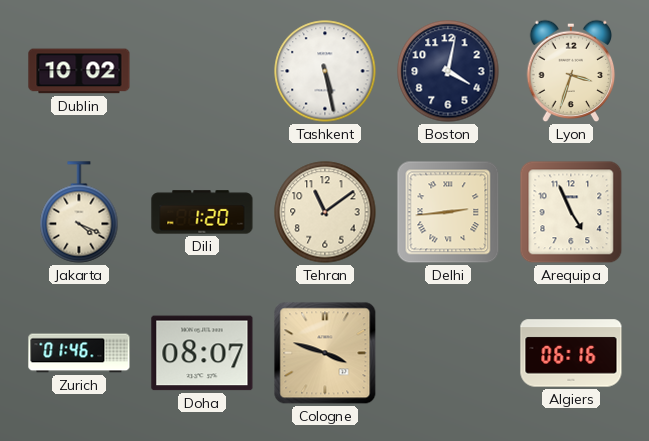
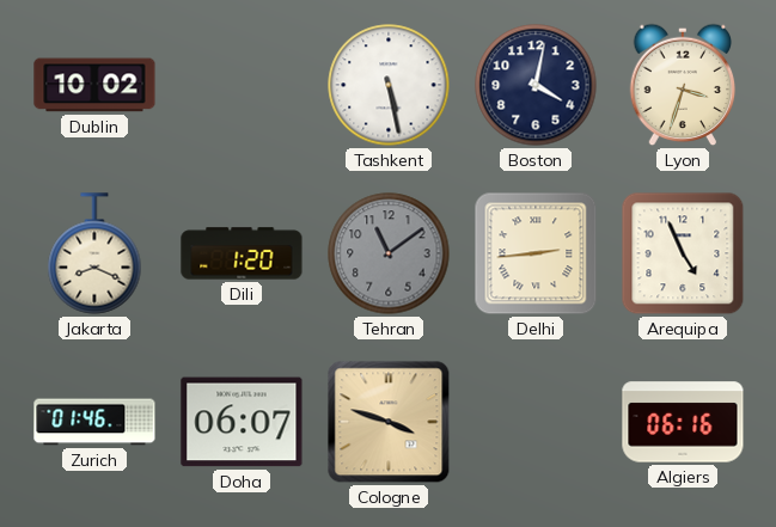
Jakarta: 4:19 -> 8:19
Tehran dial: cream -> grey
Doha: 08:07 -> 06:07
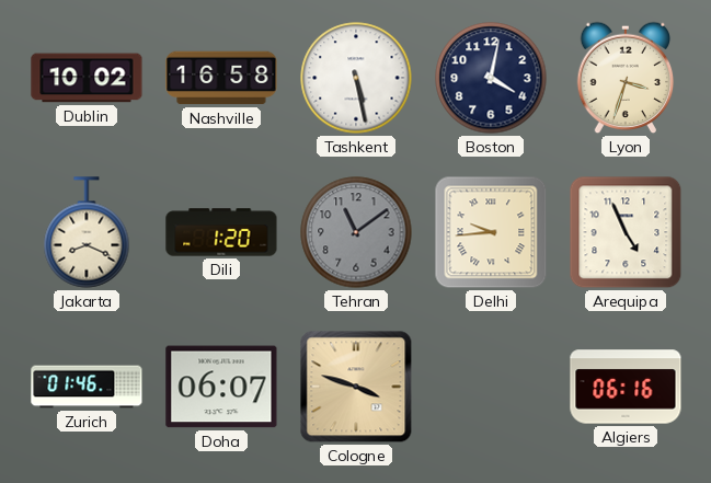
Nashville: none -> 16:58
Delhi: 2:44 -> 9:44
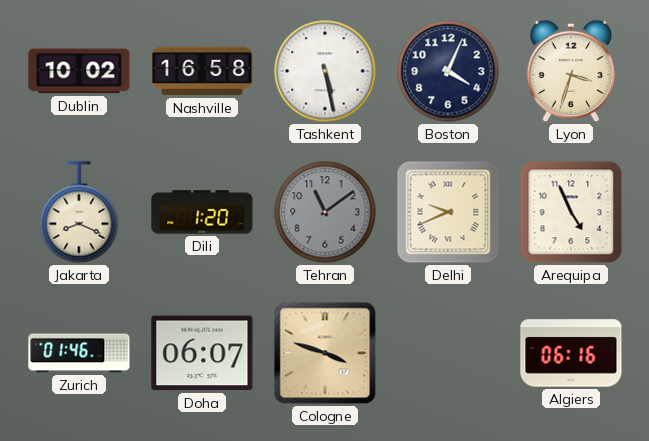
Boston: 4:02 -> 4:04
Delhi: 9:44 -> 9:41
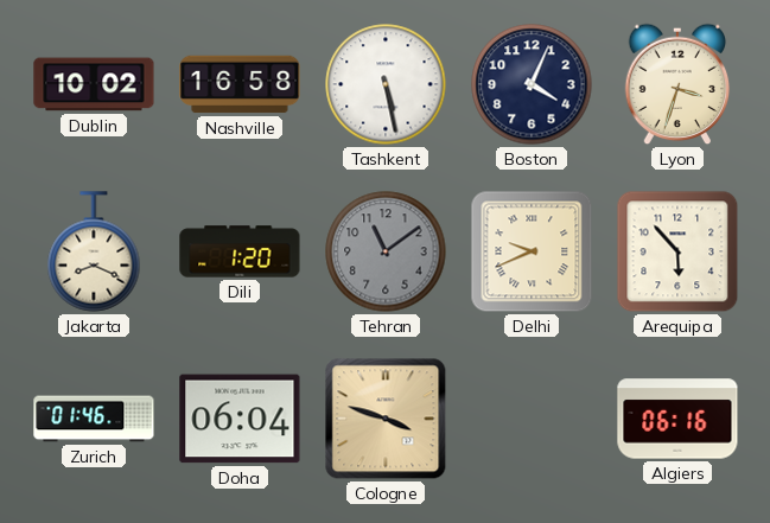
Arequipa: 4:56 -> 5:53
Doha: 06:07 -> 06:04
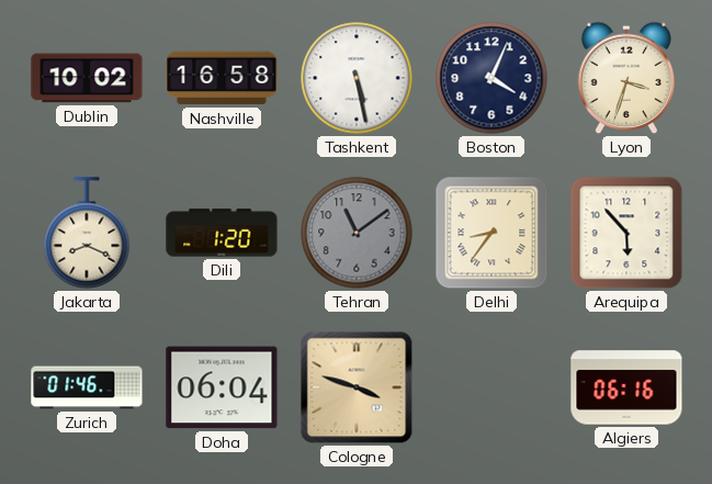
Delhi: 9:41 -> 8:36
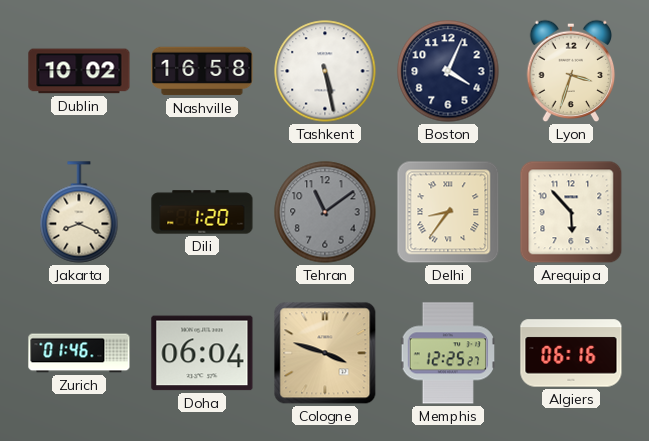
Memphis: none -> 12:25
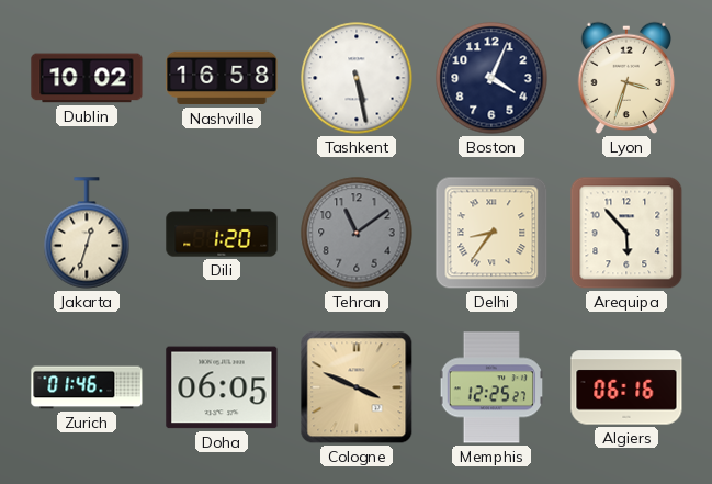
Jakarta: 8:19 -> 12:33
Doha: 06:04 -> 06:05
Cologne: 3:48 -> 3:49
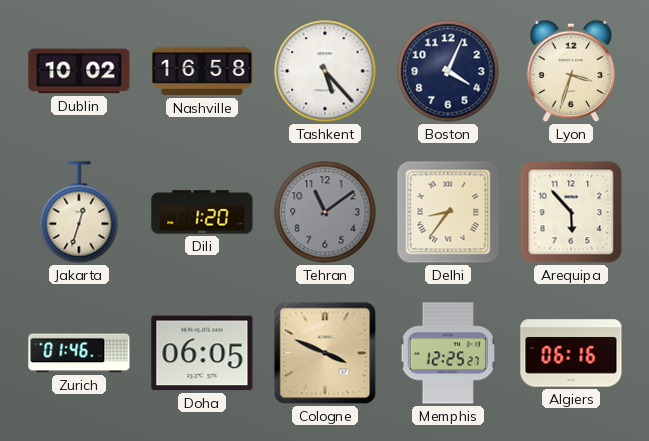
Tashkent: 5:28 -> 5:23
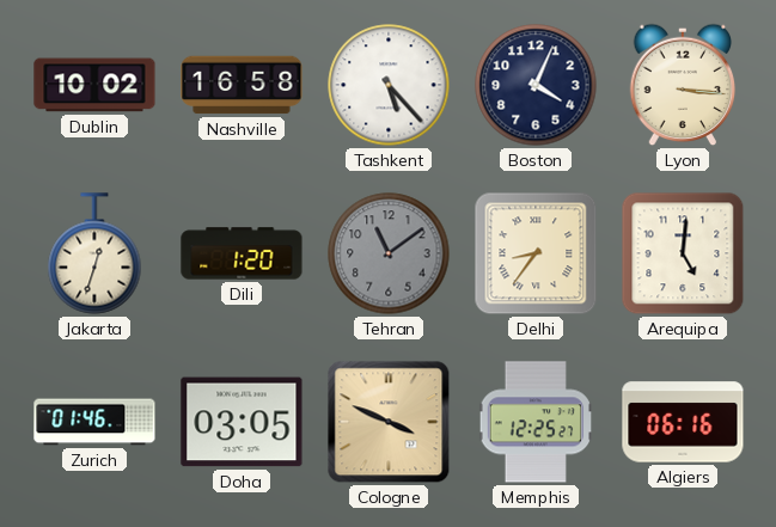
Lyon: 3:33 -> 3:16
Arequipa: 5:53 -> 5:01
Doha: 06:05 -> 03:05
